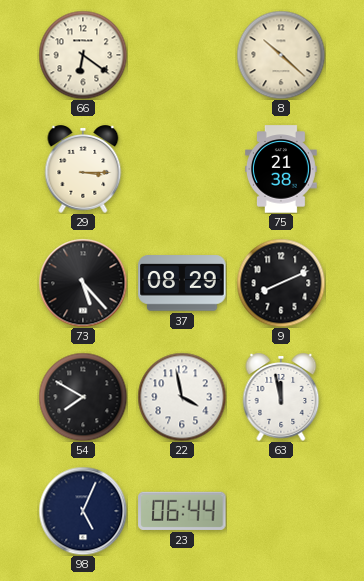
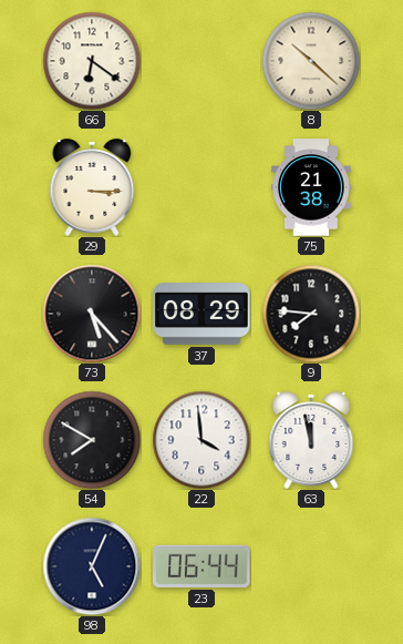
9: 8:11 -> 7:46
22: 3:58 -> 3:59
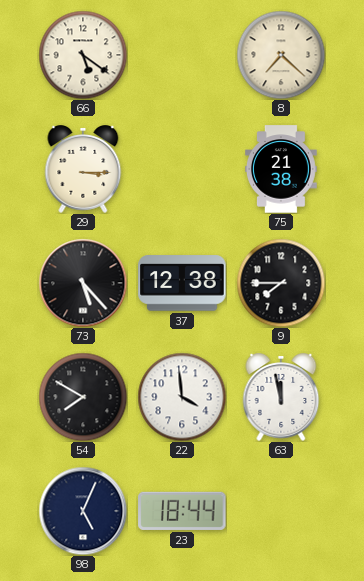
66: 6:21 -> 5:21
8: 10:22 -> 7:22
37: 08:29 -> 12:38
9: 7:46 -> 7:45
23: 06:44 -> 18:44
